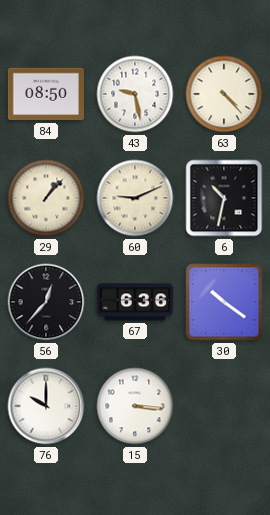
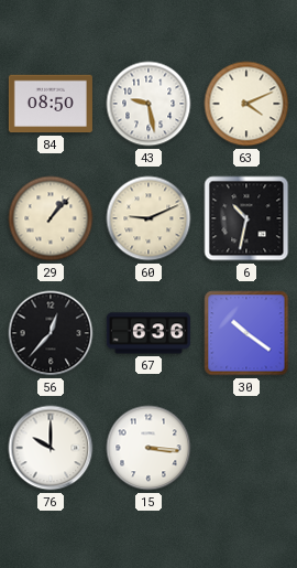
63: 4:23 -> 4:11
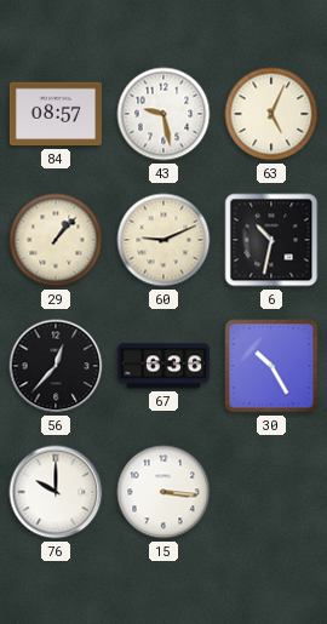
84: 08:50 -> 08:57
63: 4:11 -> 5:04
30: 10:21 -> 10:25
